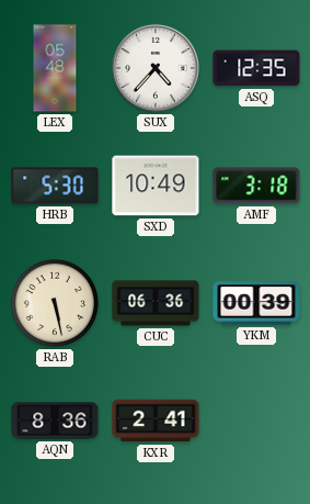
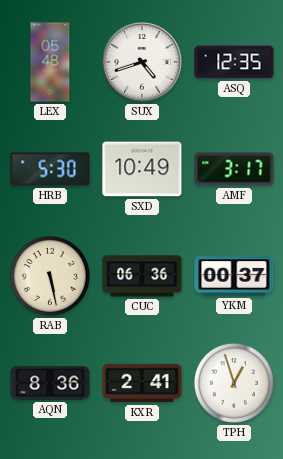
SUX: 4:37 -> 4:42
AMF: 3:18 -> 3:17
YKM: 00:39 -> 00:37
TPH: none -> 12:57
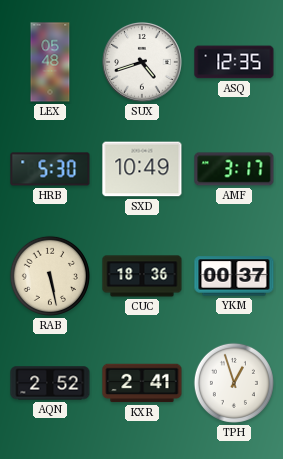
CUC: 06:36 -> 18:36
AQN: 8:36 -> 2:52
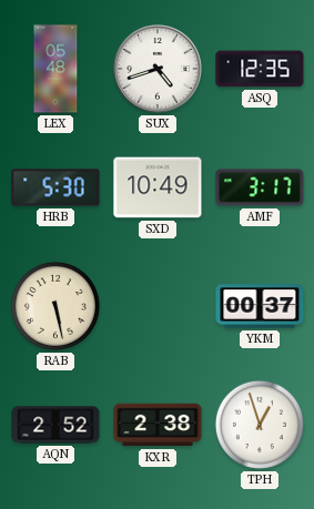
CUC: 18:36 -> none
KXR: 2:41 -> 2:38
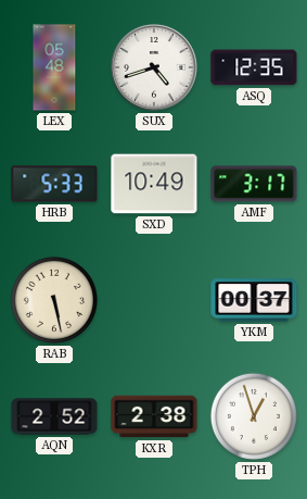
HRB: 5:30 -> 5:33
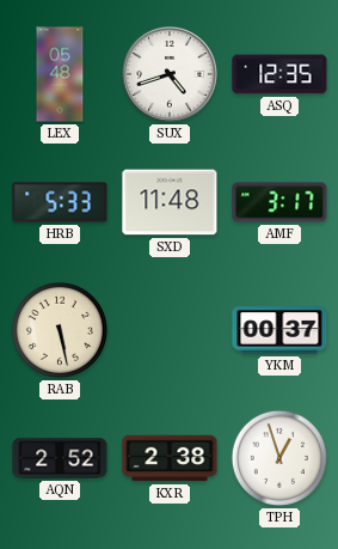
SXD: 10:49 -> 11:48
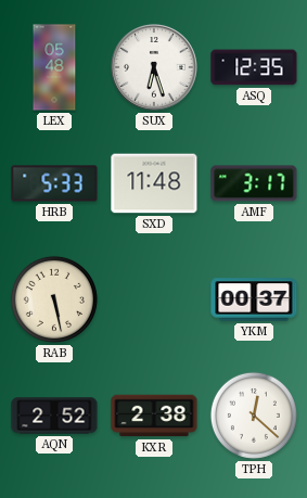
SUX: 4:42 -> 6:27
TPH: 12:57 -> 12:22
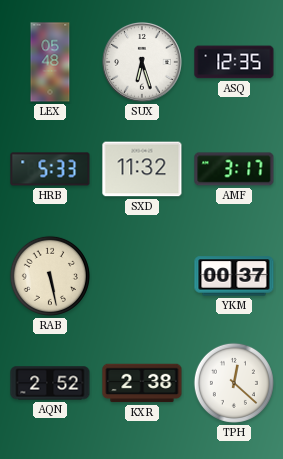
SXD: 11:48 -> 11:32
